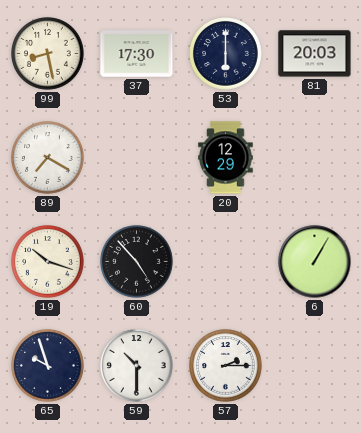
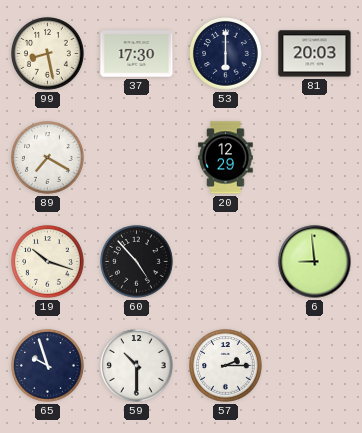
6: 1:05 -> 8:59
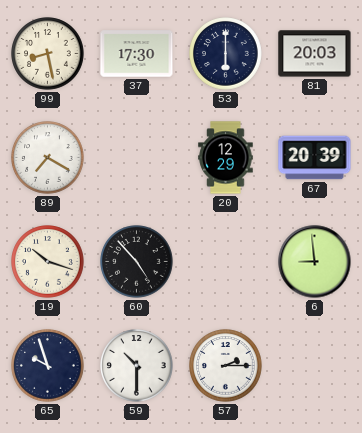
67: none -> 20:39
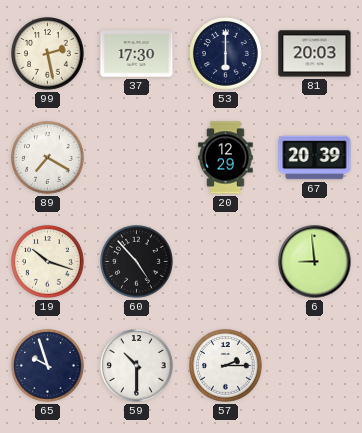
99: 8:28 -> 2:28
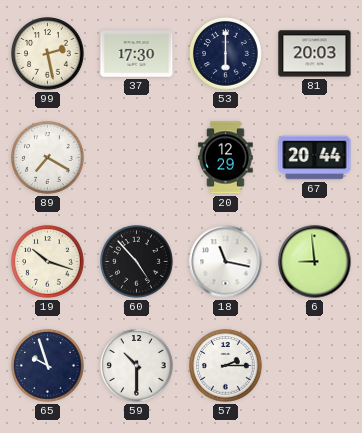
67: 20:39 -> 20:44
18: none -> 11:17
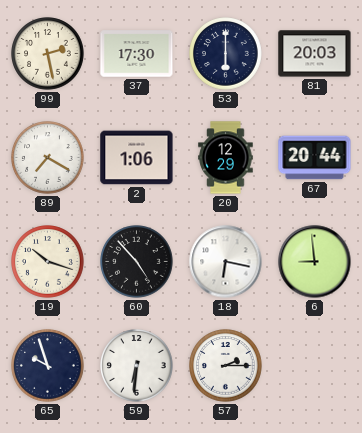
2: none -> 1:06
18: 11:17 -> 6:17
59: 10:30 -> 6:31
